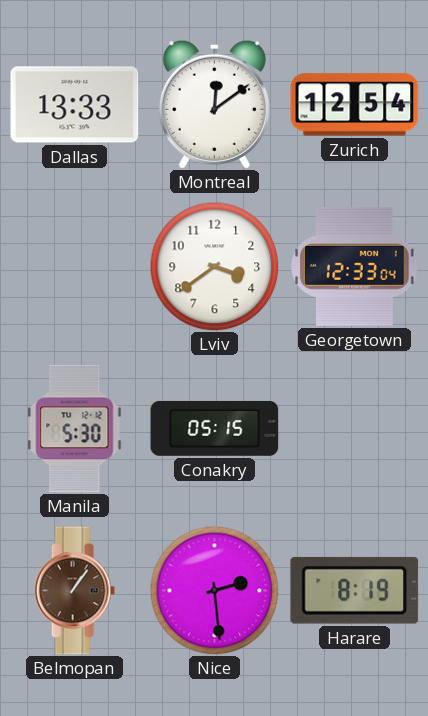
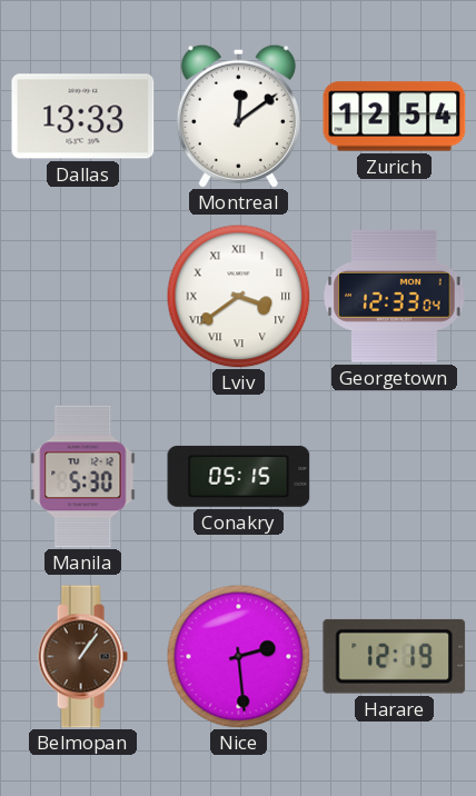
Lviv numerals: Arabic -> Roman
Harare: 8:19 -> 12:19
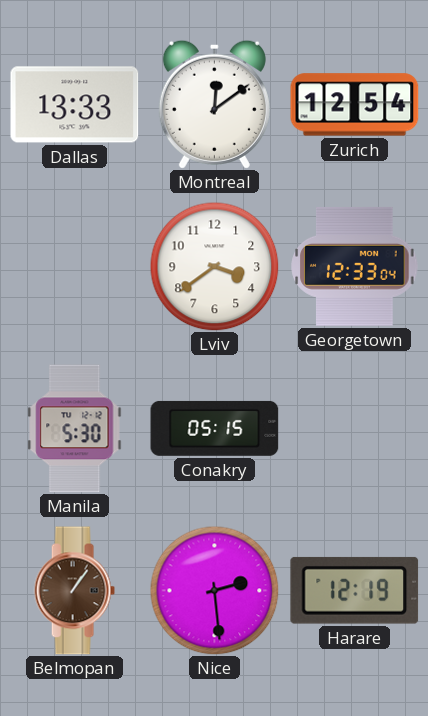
Lviv numerals: Roman -> Arabic
